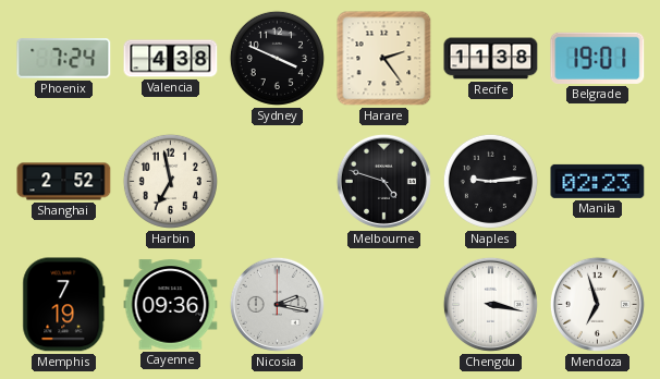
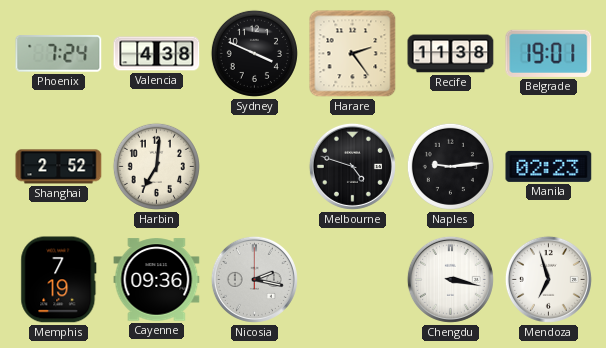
Harbin: 6:58 -> 7:01
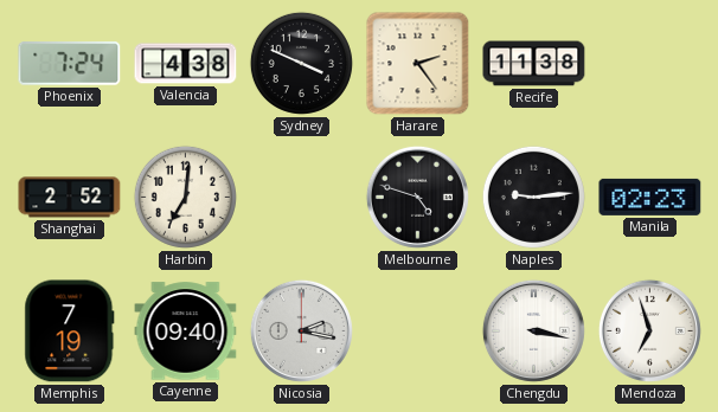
Belgrade: 19:01 -> none
Cayenne: 09:36 -> 09:40
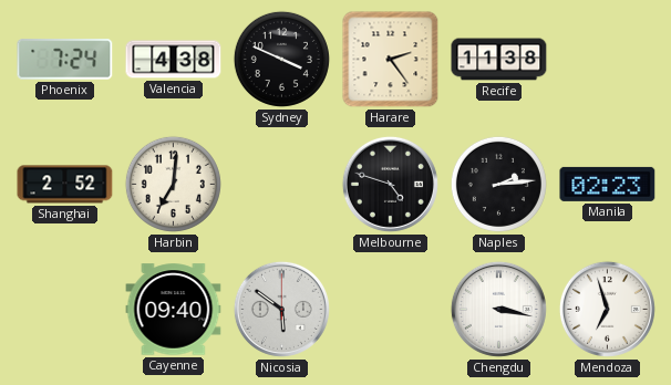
Naples: 9:14 -> 2:14
Memphis: 7:19 -> none
Nicosia: 2:17 -> 5:51
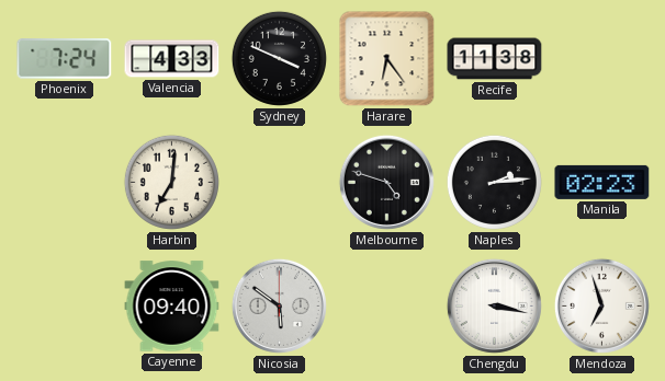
Valencia: 4:38 -> 4:33
Harare: 2:24 -> 6:24
Shanghai: 2:52 -> none
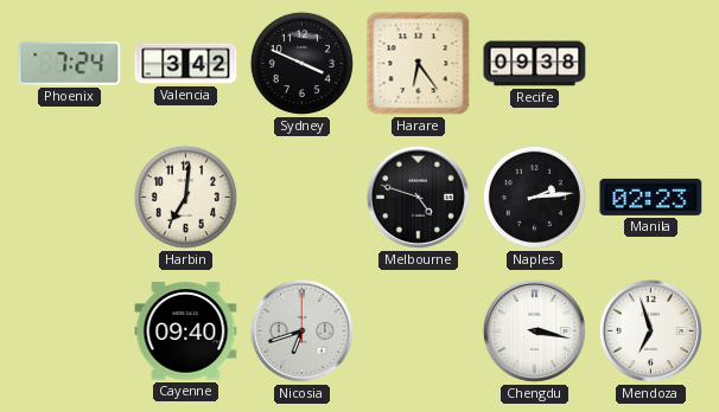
Valencia: 4:33 -> 3:42
Recife: 11:38 -> 09:38
Nicosia: 5:51 -> 6:42
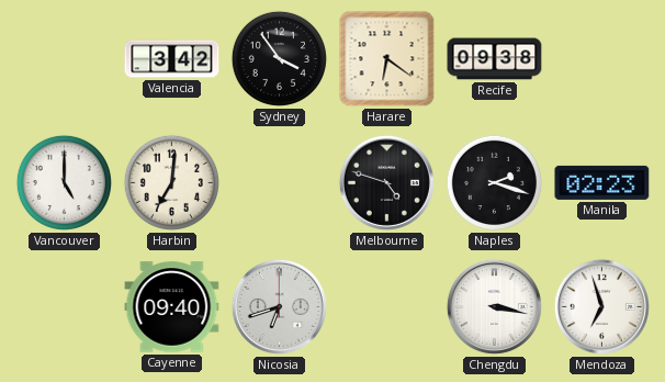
Phoenix: 7:24 -> none
Sydney: 3:49 -> 3:54
Harare: 6:24 -> 6:21
Vancouver: none -> 5:00
Naples: 2:14 -> 2:18
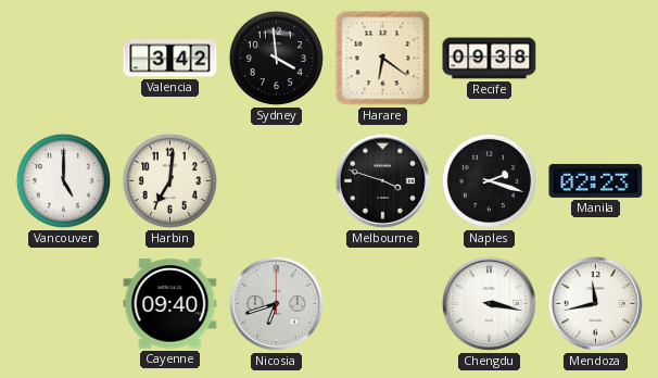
Sydney: 3:54 -> 3:59
Melbourne: 4:48 -> 3:48
Mendoza: 6:57 -> 11:43
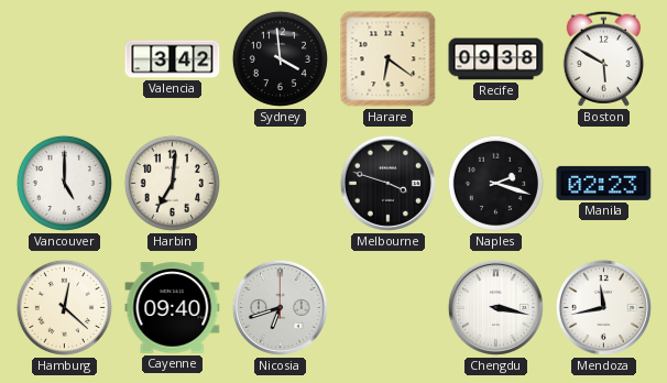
Boston: none -> 5:50
Hamburg: none -> 12:22
